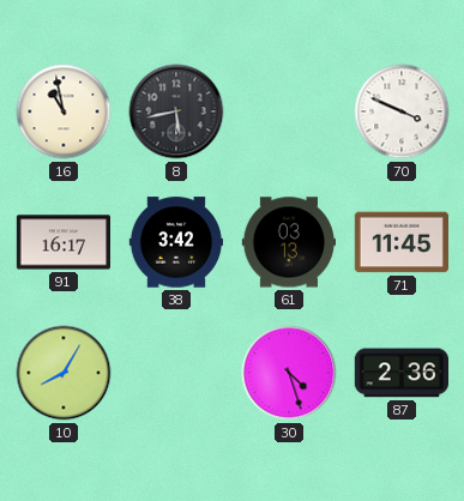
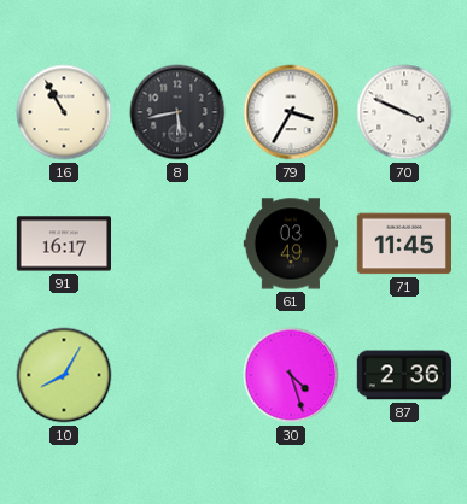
16: 10:58 -> 10:55
79: none -> 3:35
38: 3:42 -> none
61: 03:13 -> 03:49
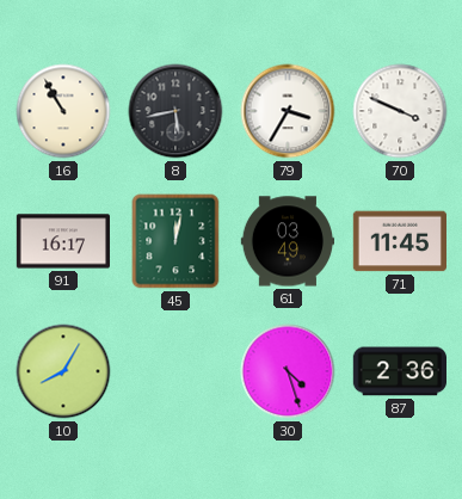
45: none -> 12:02
